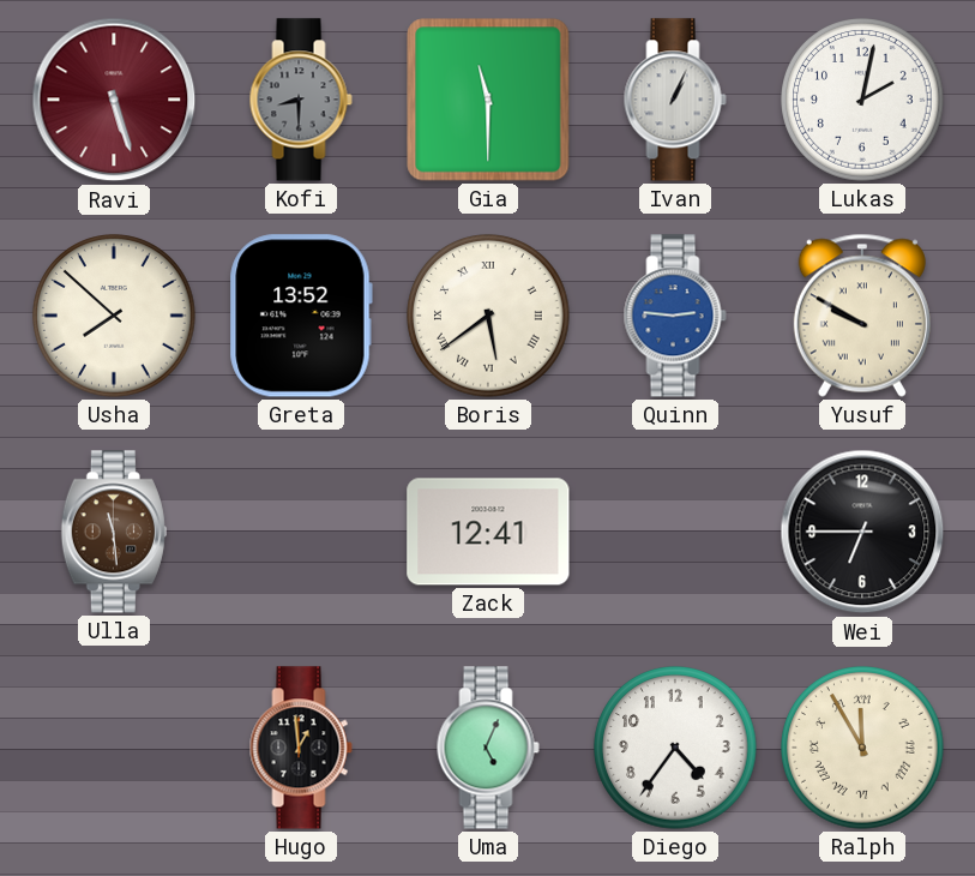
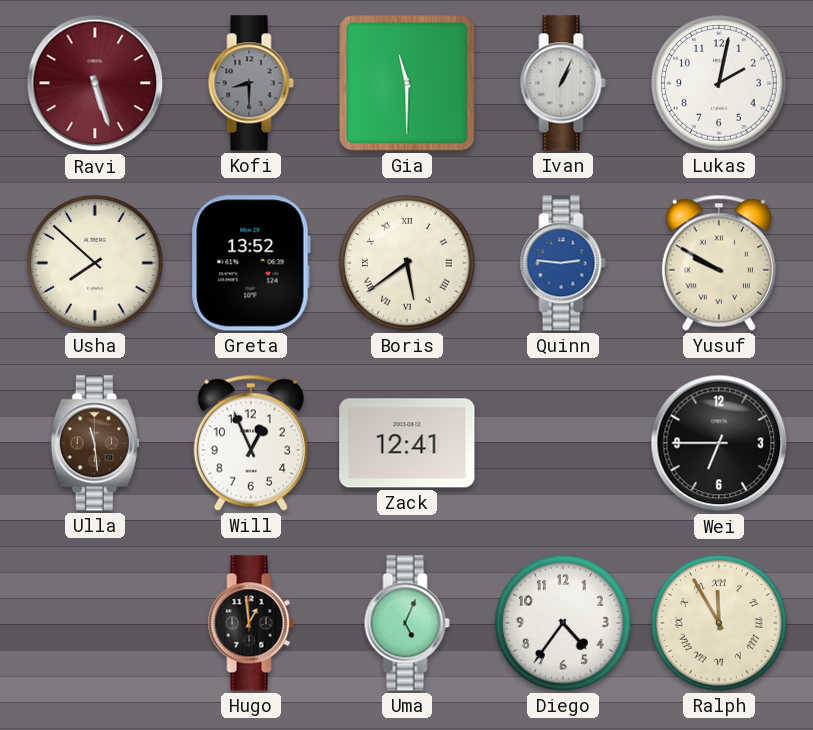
Will: none -> 12:56
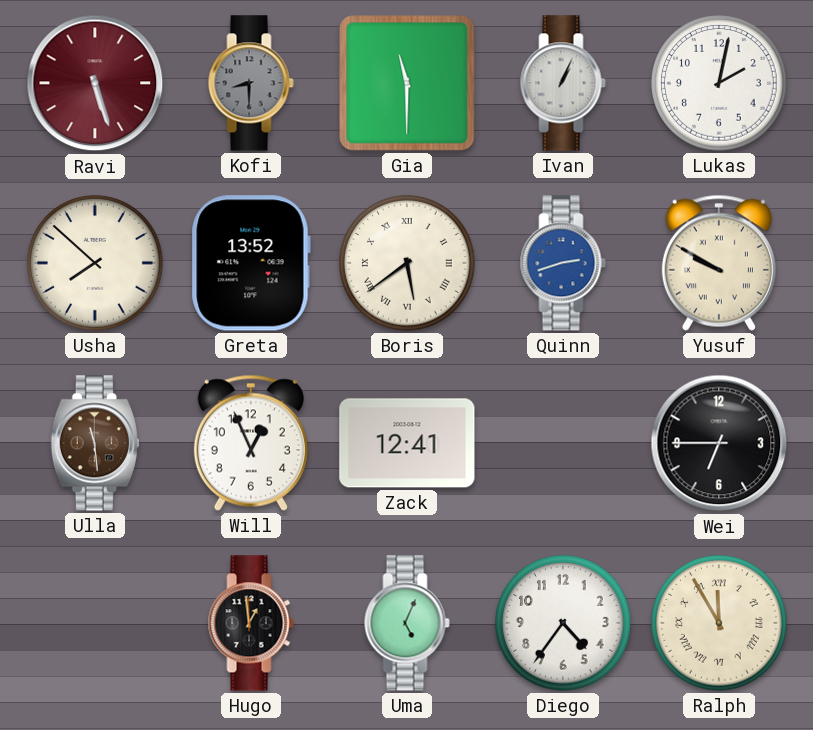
Quinn: 2:46 -> 2:42
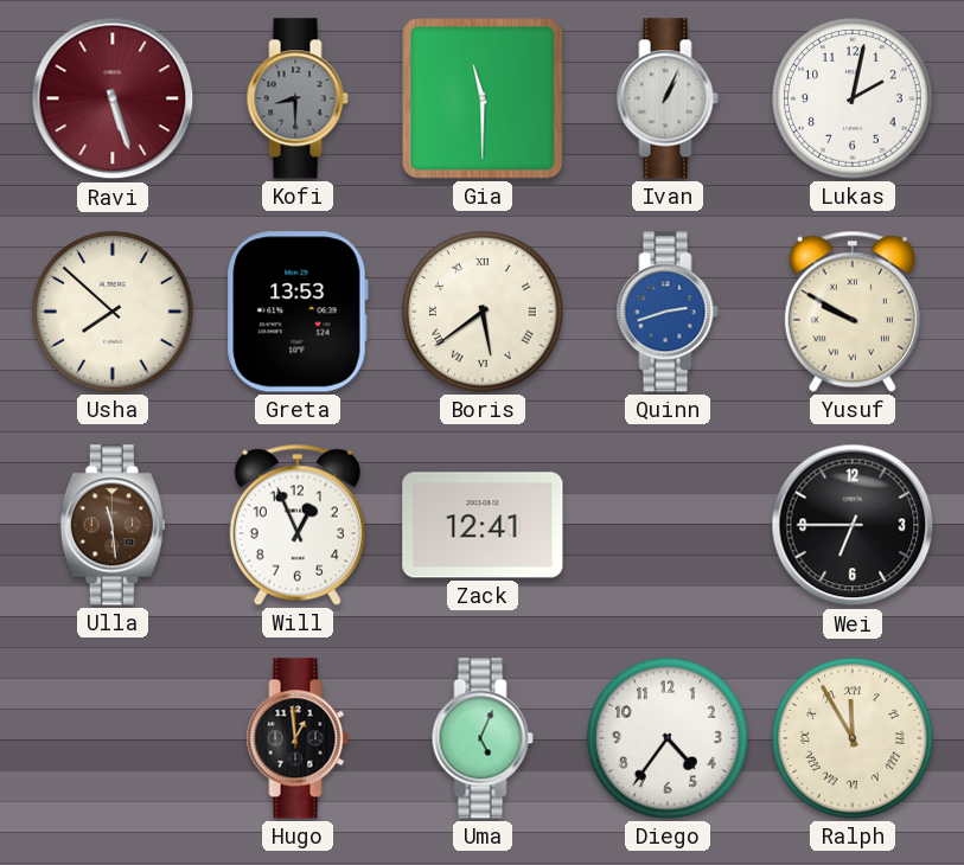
Greta: 13:52 -> 13:53
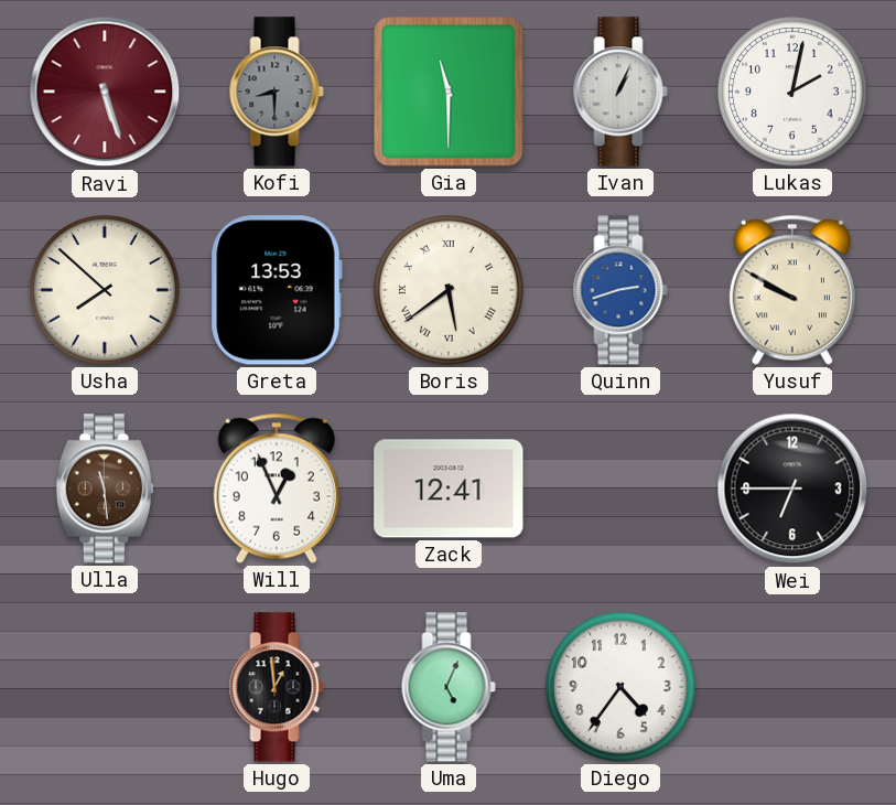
Ralph: 11:55 -> none
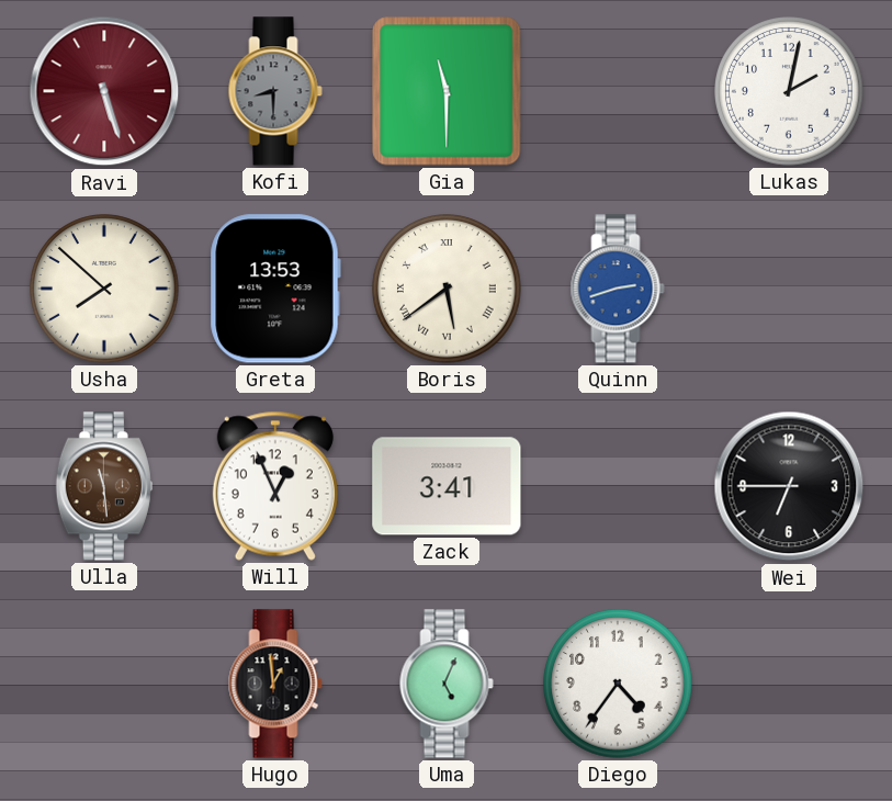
Ivan: 1:04 -> none
Yusuf: 9:50 -> none
Zack: 12:41 -> 3:41
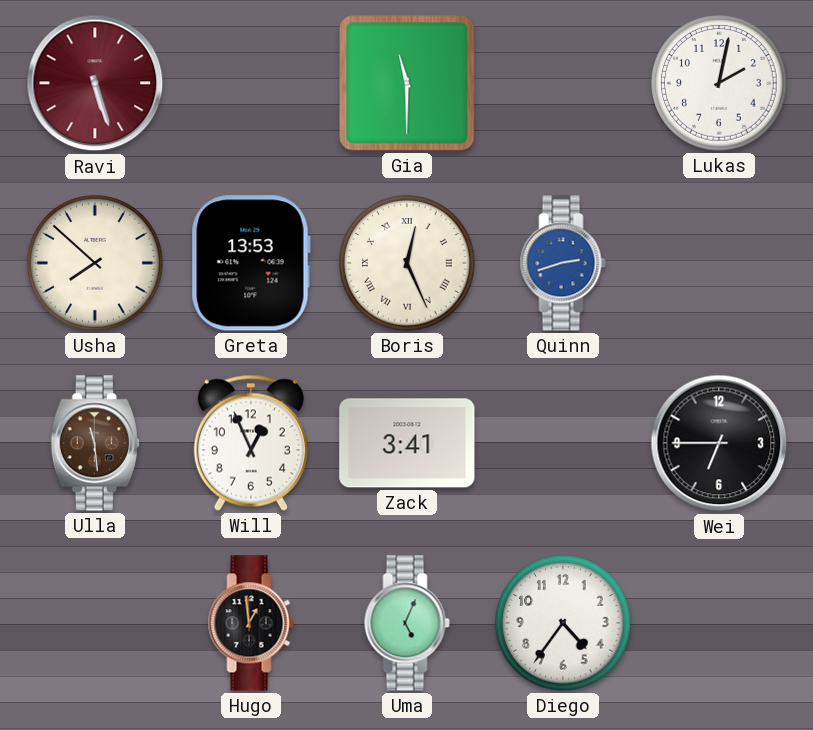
Kofi: 8:30 -> none
Boris: 5:39 -> 12:26
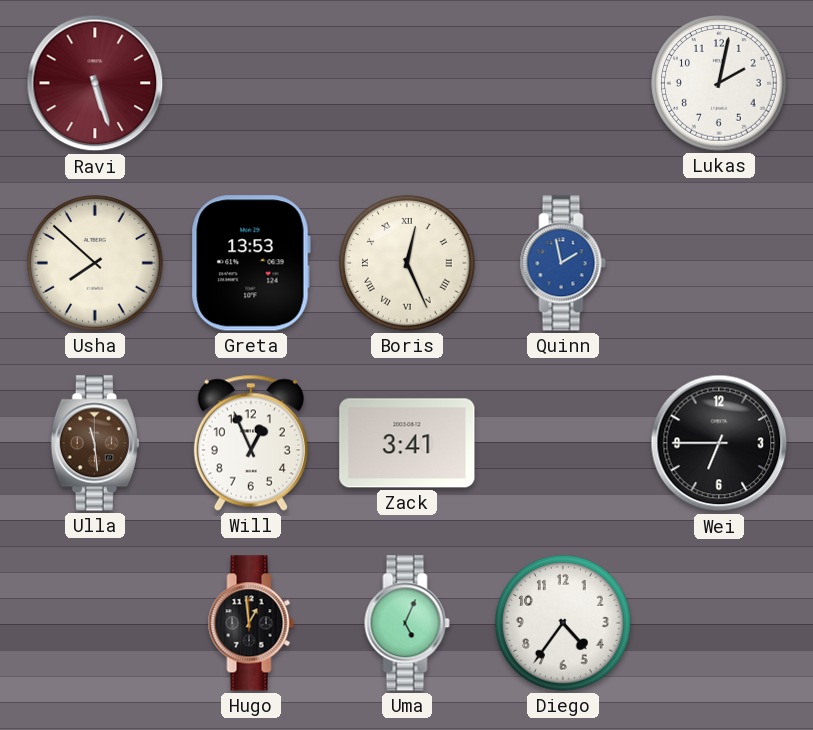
Gia: 11:30 -> none
Quinn: 2:42 -> 1:58
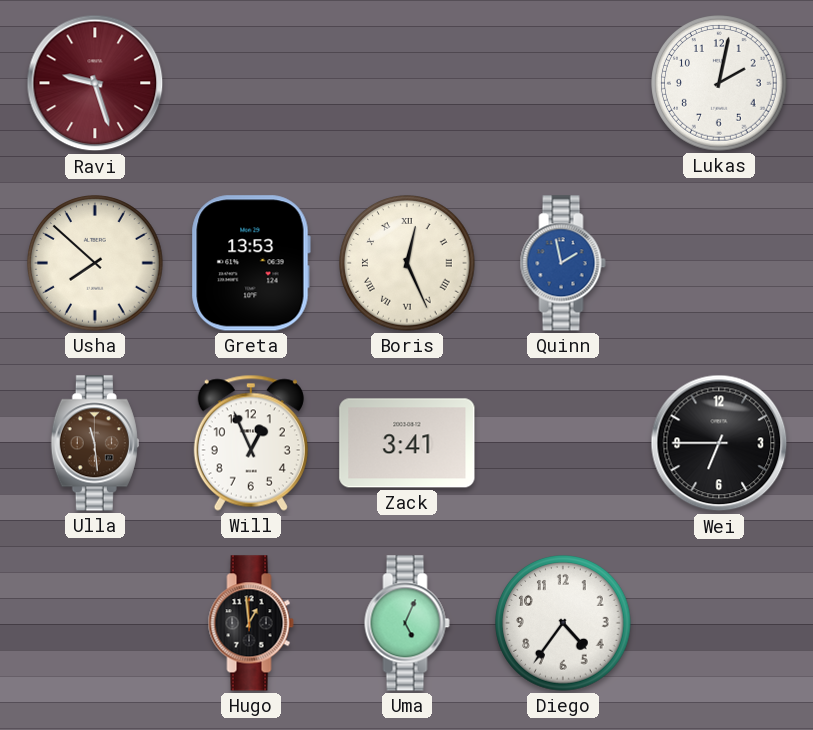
Ravi: 5:27 -> 9:27
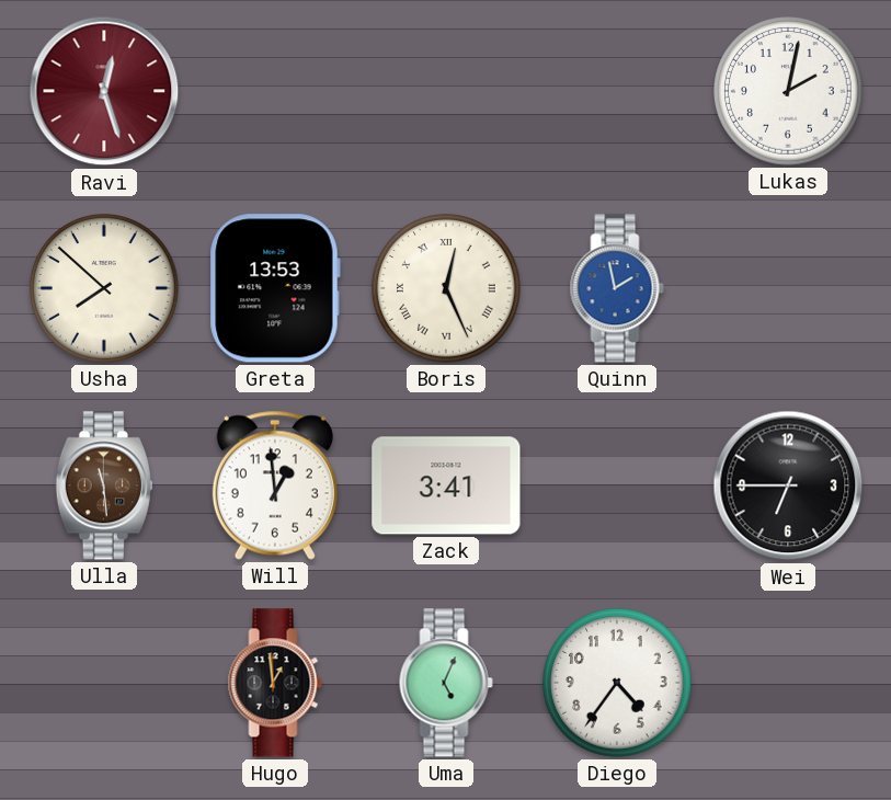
Ravi: 9:27 -> 12:27
Will: 12:56 -> 12:59
